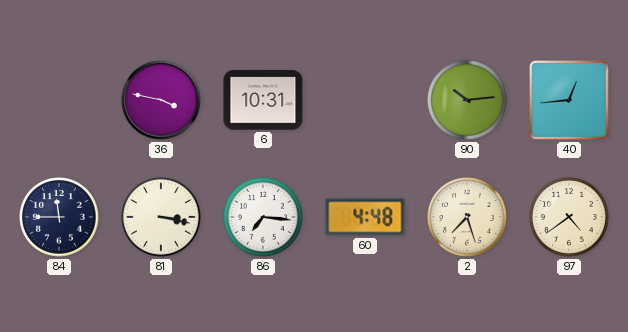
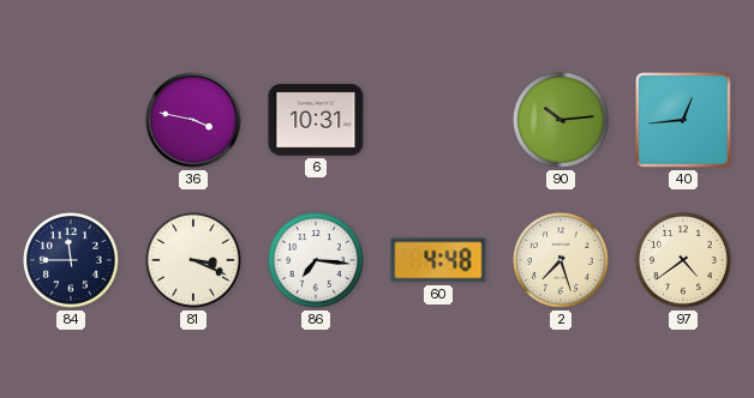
81: 3:17 -> 3:19
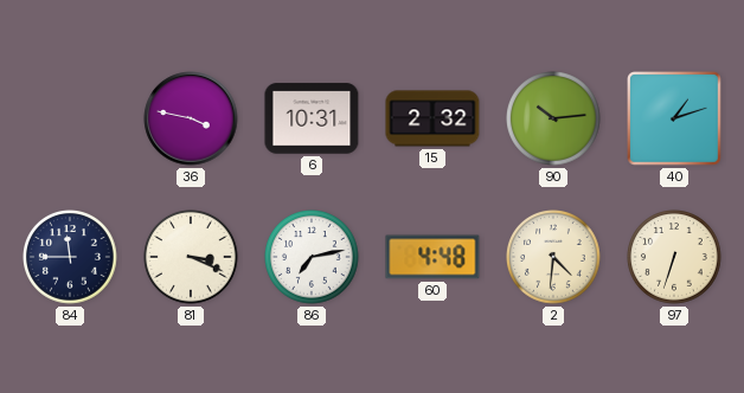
15: none -> 2:32
40: 12:44 -> 1:12
86: 7:16 -> 7:13
2: 7:27 -> 4:31
97: 4:39 -> 6:33
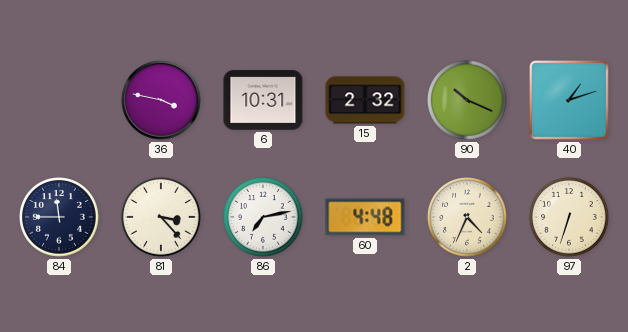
90: 10:14 -> 10:19
81: 3:19 -> 3:23
2: 4:31 -> 4:34
